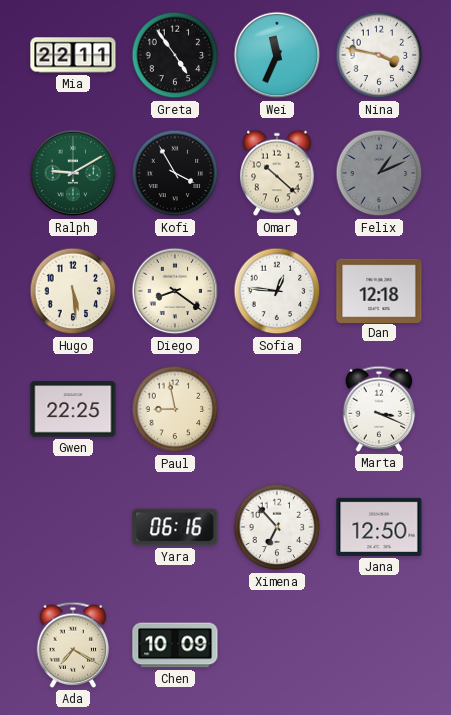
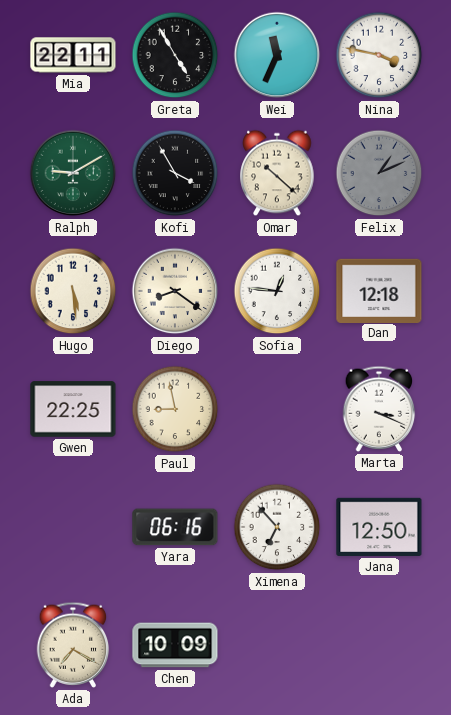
Greta: 4:54 -> 4:55
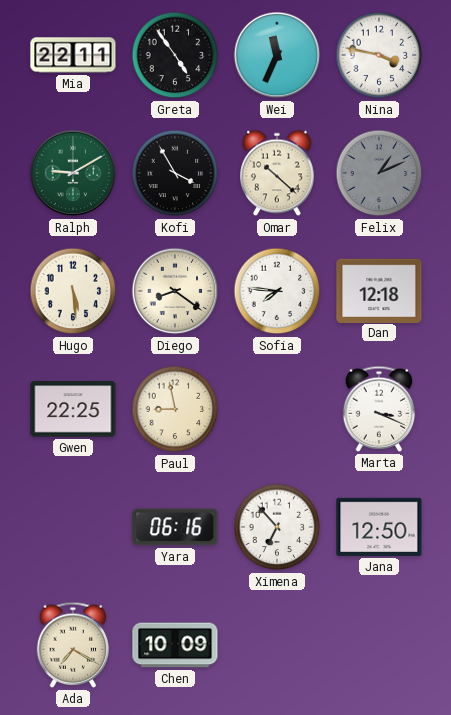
Greta: 4:55 -> 4:54
Sofia: 12:46 -> 7:46
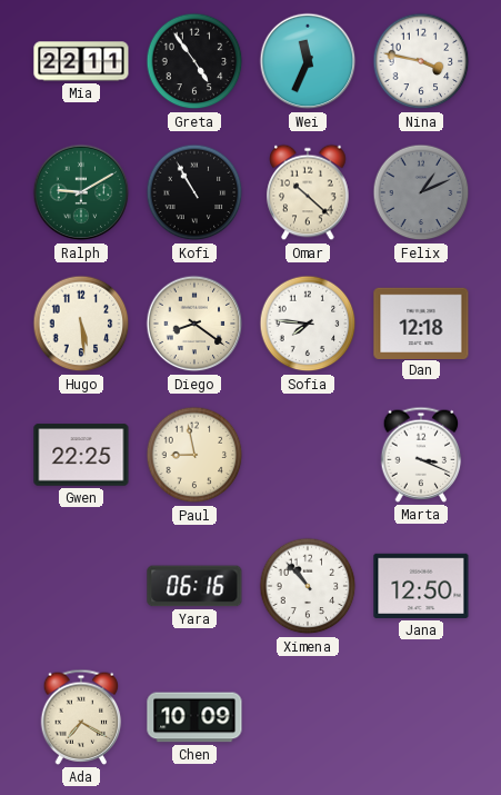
Kofi: 3:55 -> 10:55
Ximena: 6:53 -> 10:53
